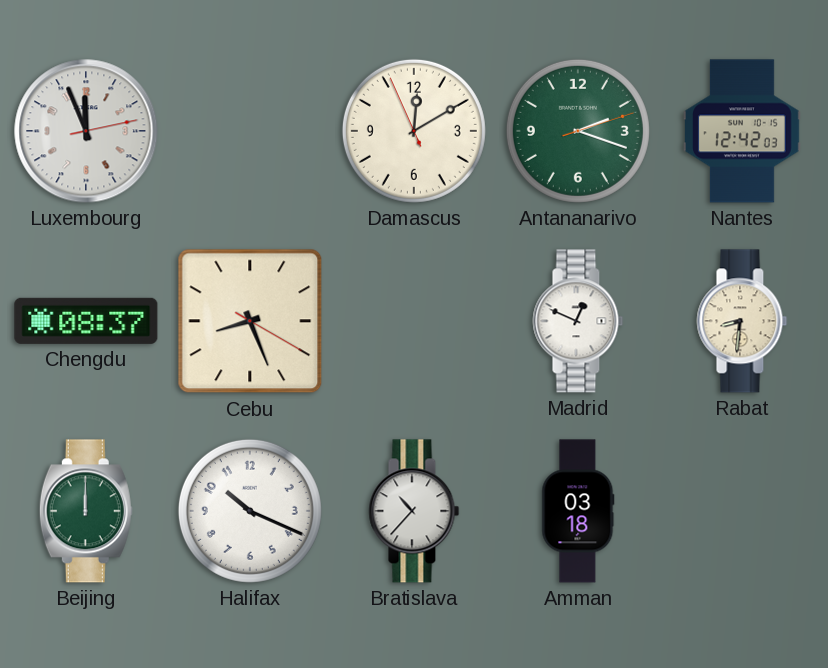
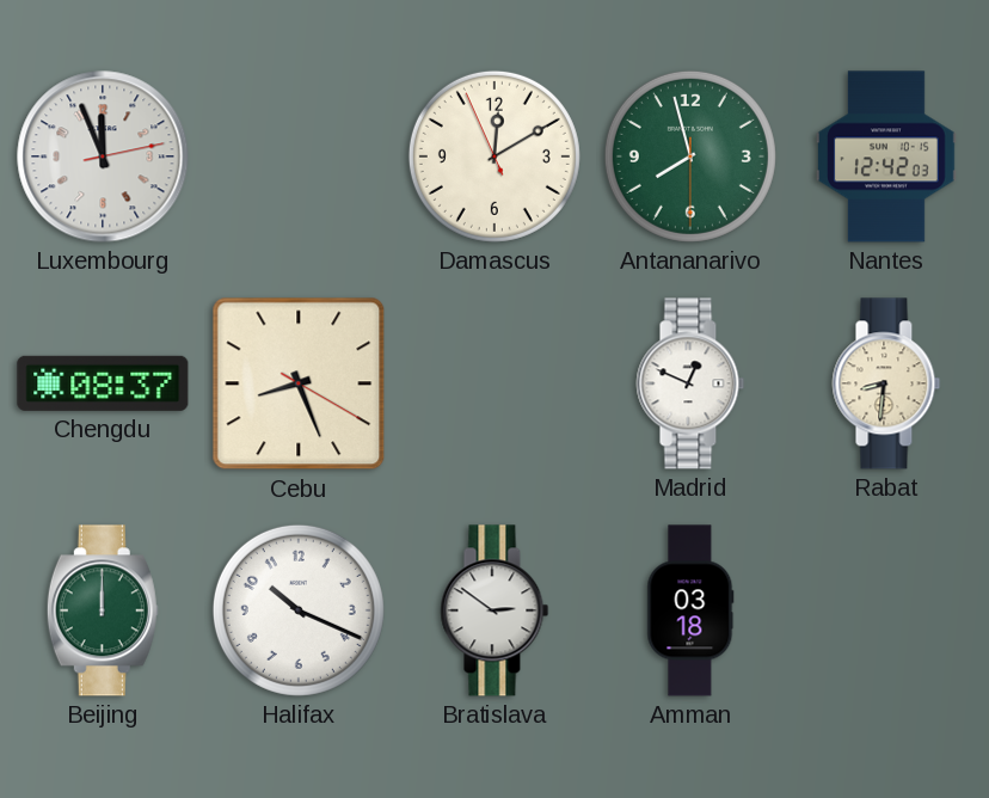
Antananarivo: 2:18 -> 7:57
Bratislava: 10:37 -> 2:51
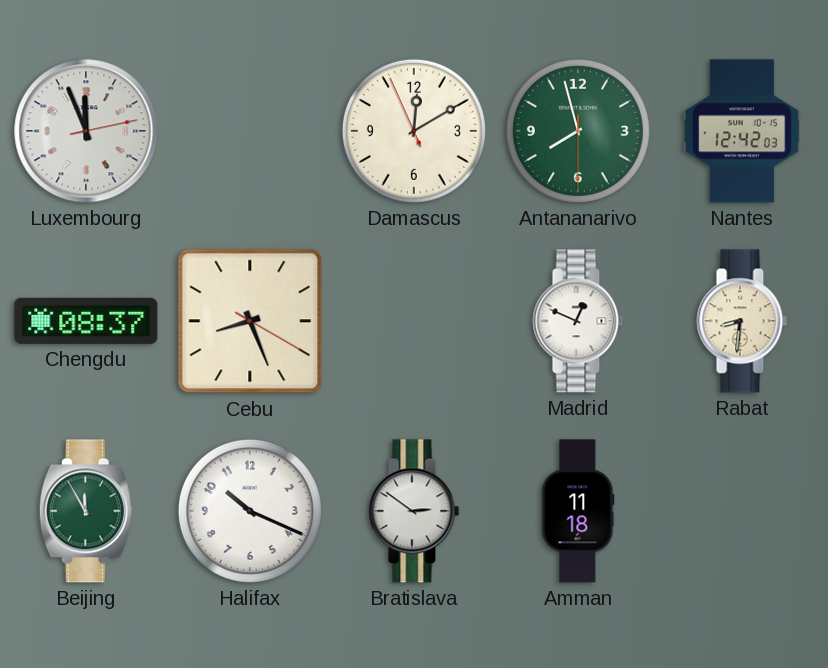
Beijing: 12:00 -> 11:55
Amman: 03:18 -> 11:18
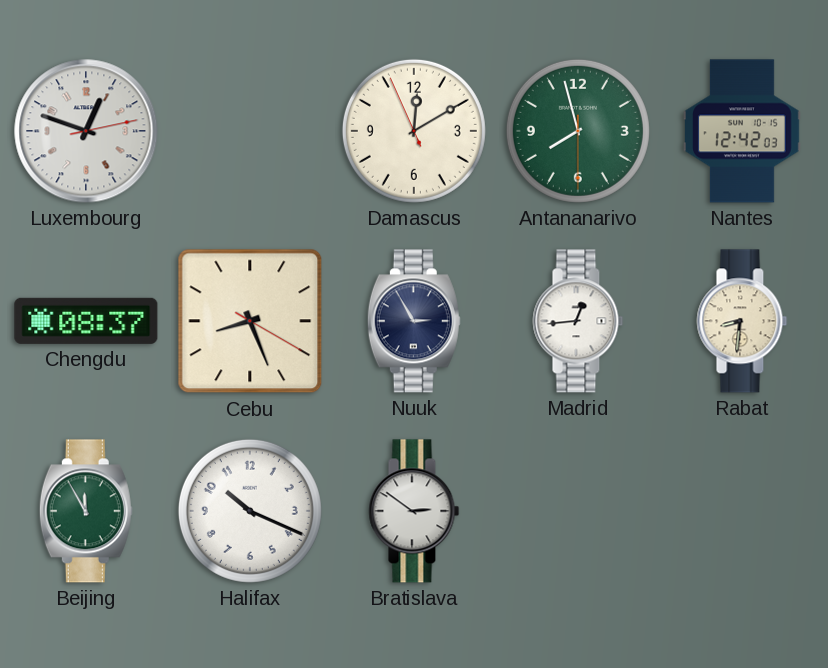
Luxembourg: 11:56 -> 12:48
Nuuk: none -> 2:55
Madrid: 12:49 -> 12:44
Amman: 11:18 -> none
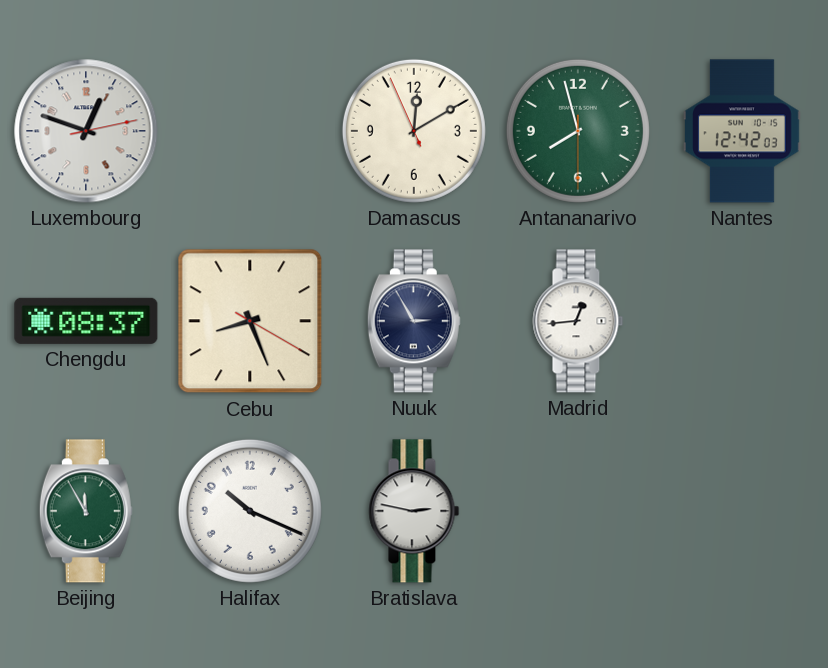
Rabat: 8:31 -> none
Bratislava: 2:51 -> 2:47
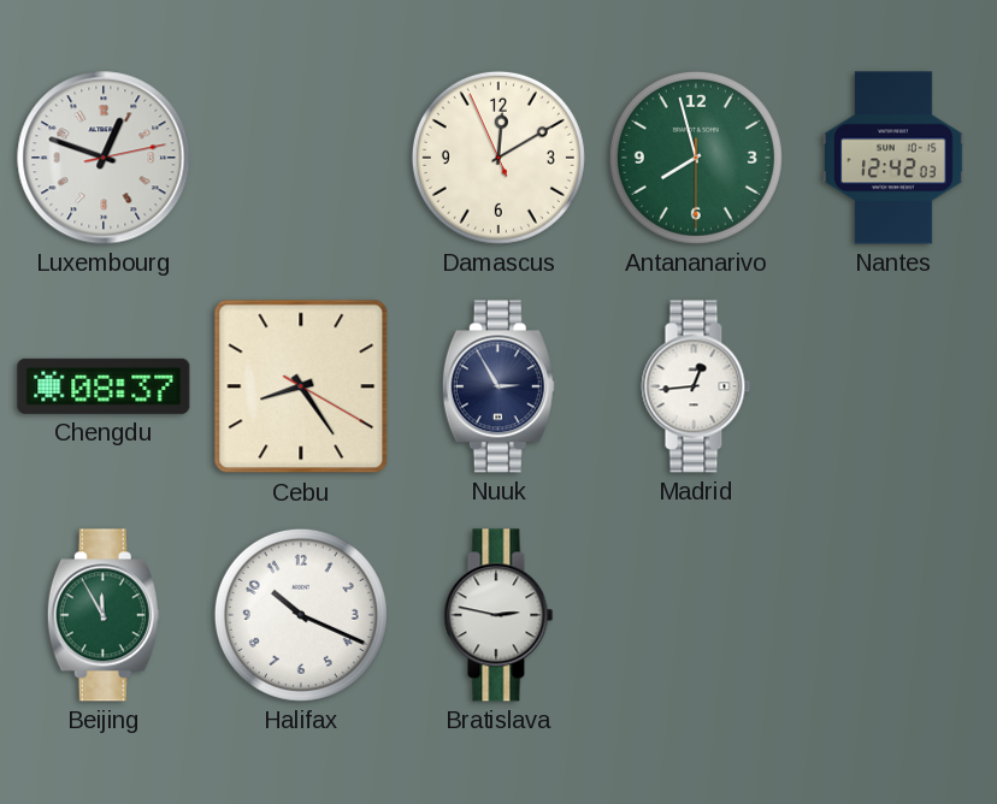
Cebu: 8:26 -> 8:24
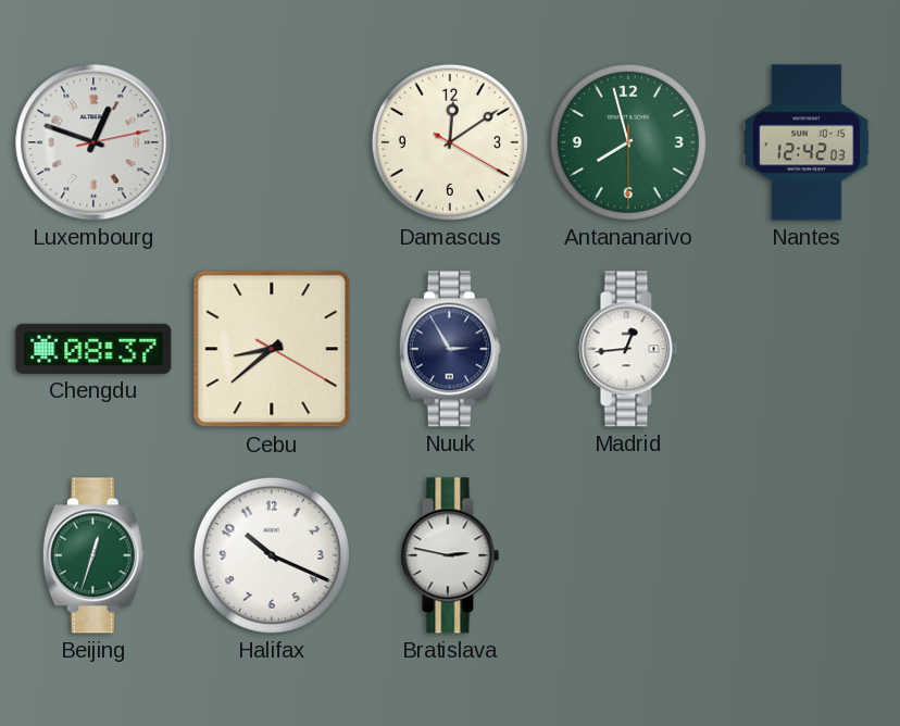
Damascus: 12:09:56 -> 12:09:20
Cebu: 8:24 -> 8:38
Beijing: 11:55 -> 12:33
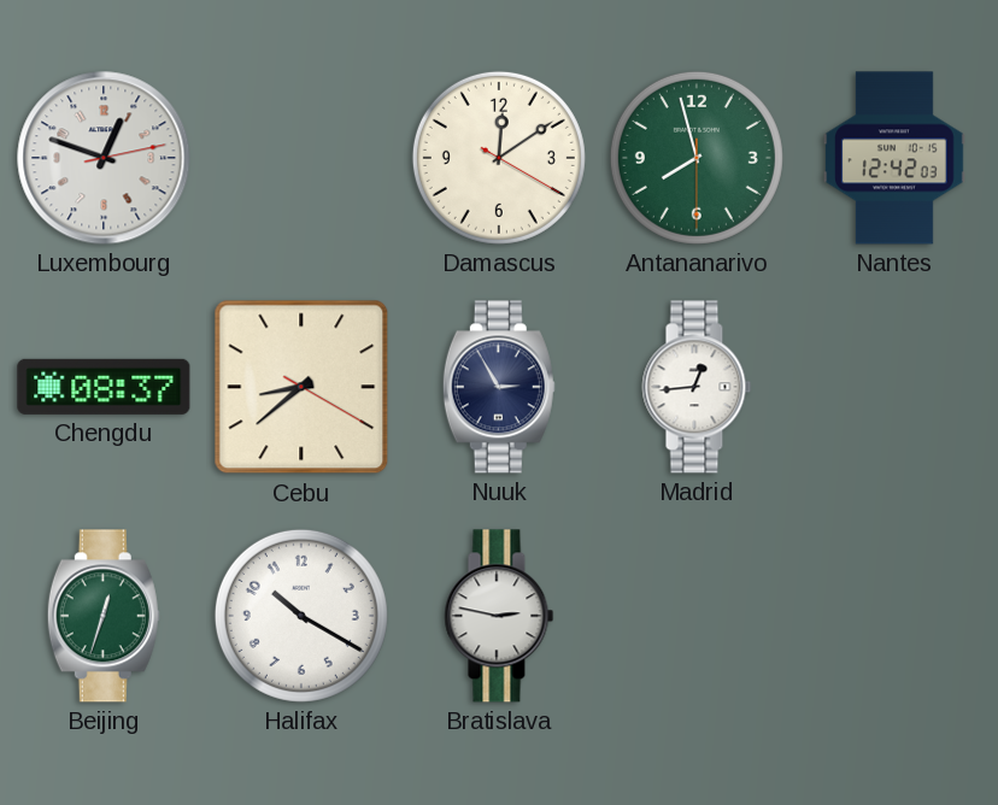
Halifax: 10:19 -> 10:20
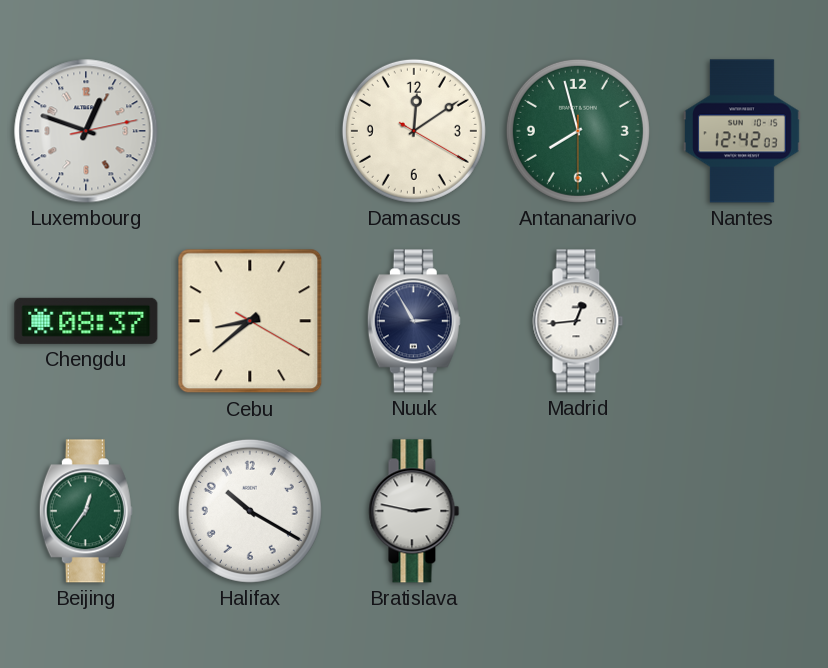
Beijing: 12:33 -> 12:36
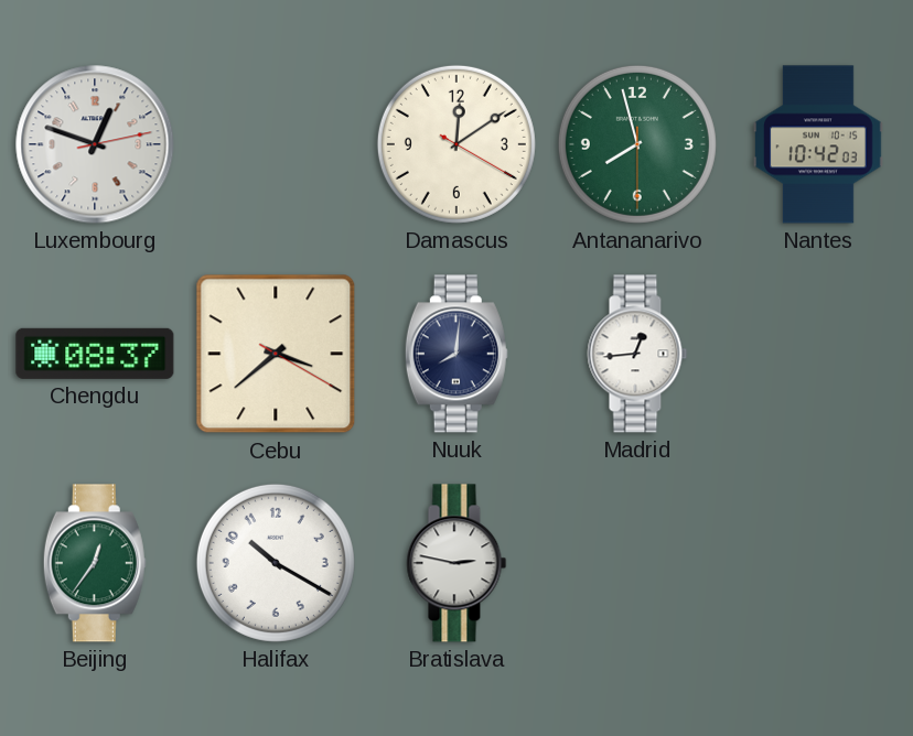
Nantes: 12:42 -> 10:42
Cebu: 8:38 -> 3:38
Nuuk: 2:55 -> 8:01
